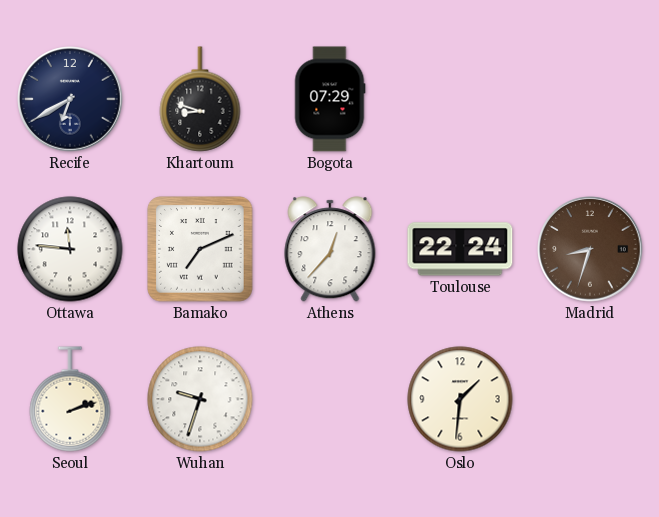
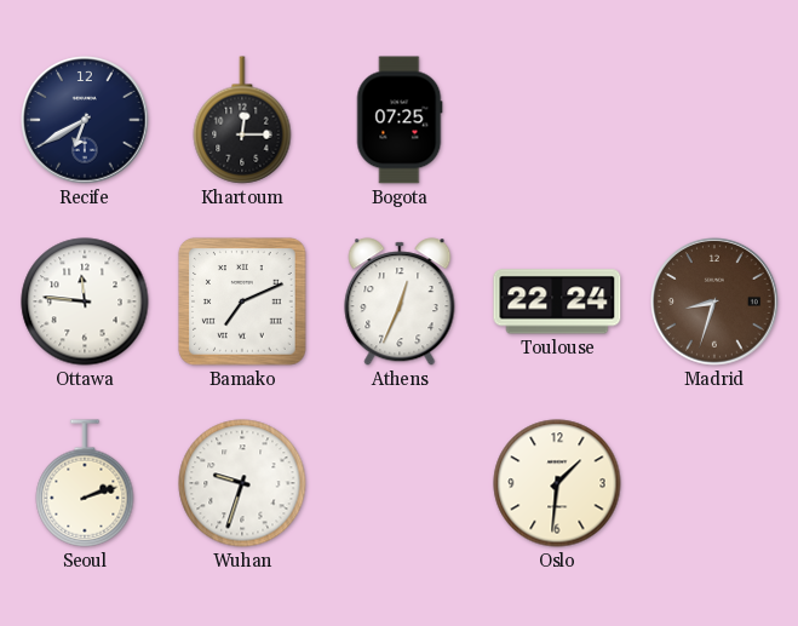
Khartoum: 8:48 -> 12:15
Bogota: 07:29 -> 07:25
Athens: 12:37 -> 12:34
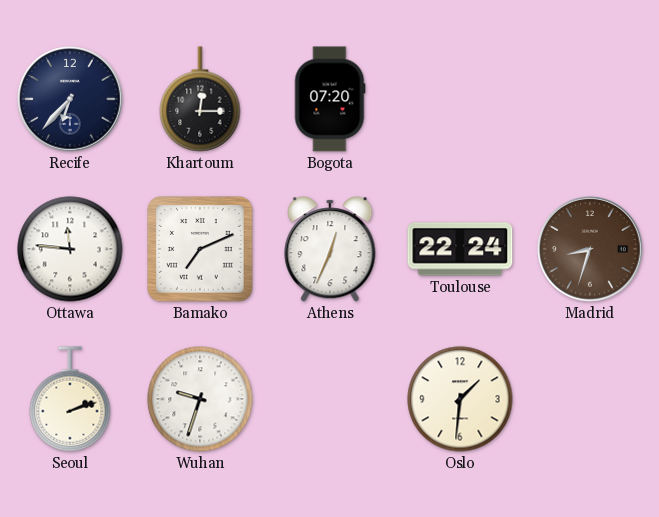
Recife: 6:40 -> 6:37
Bogota: 07:25 -> 07:20
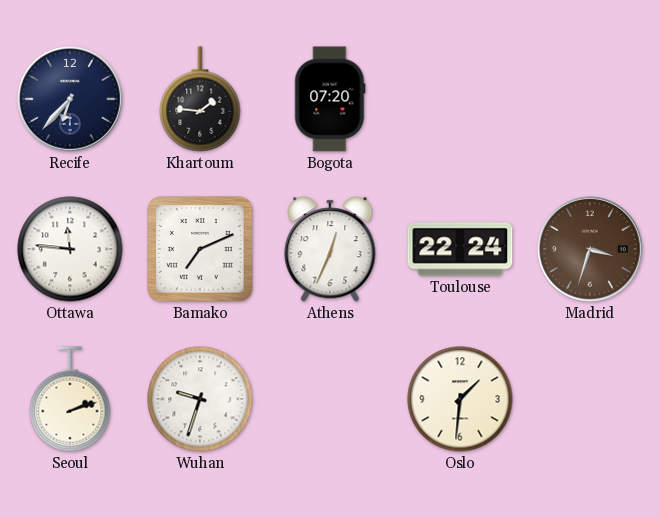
Khartoum: 12:15 -> 1:46
Madrid: 8:33 -> 3:33
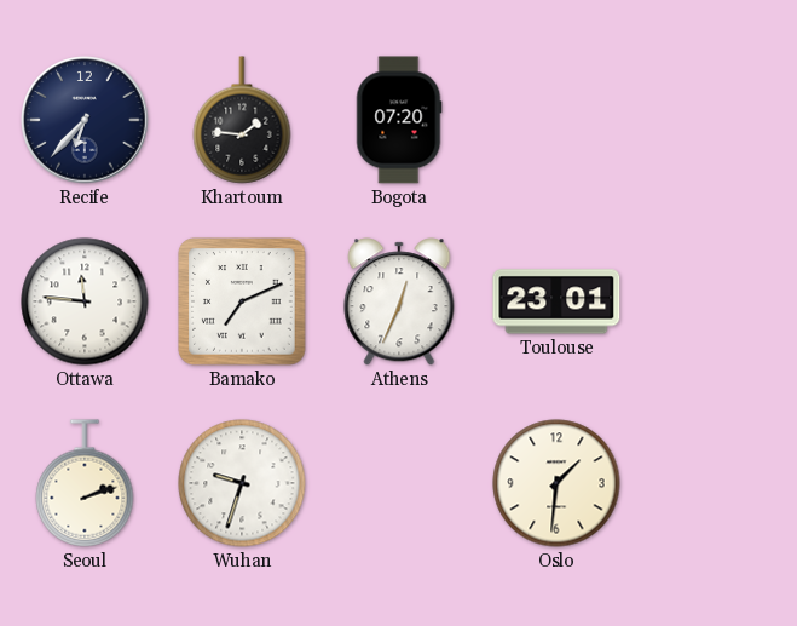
Toulouse: 22:24 -> 23:01
Madrid: 3:33 -> none
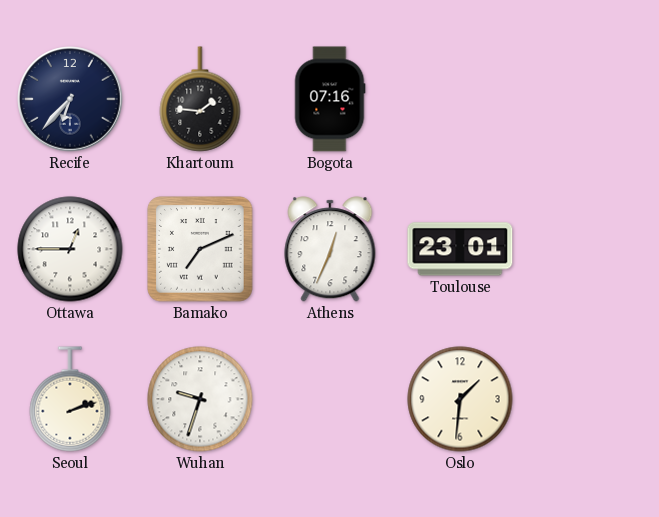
Bogota: 07:20 -> 07:16
Ottawa: 11:46 -> 12:45
